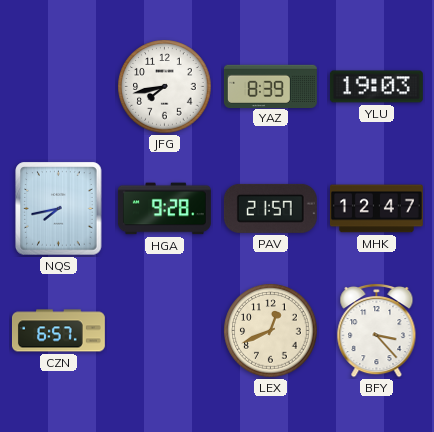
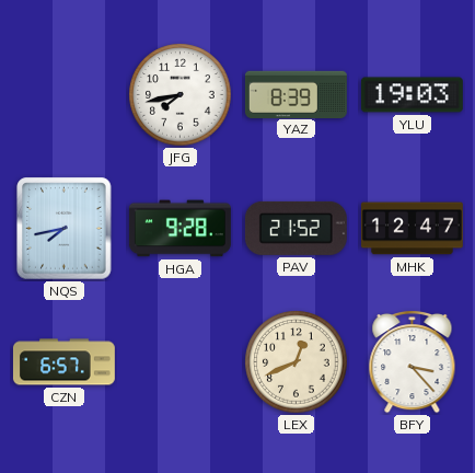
PAV: 21:57 -> 21:52
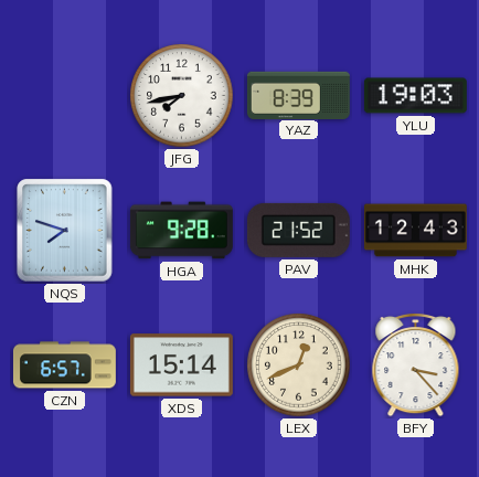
NQS: 7:43 -> 7:48
MHK: 12:47 -> 12:43
XDS: none -> 15:14
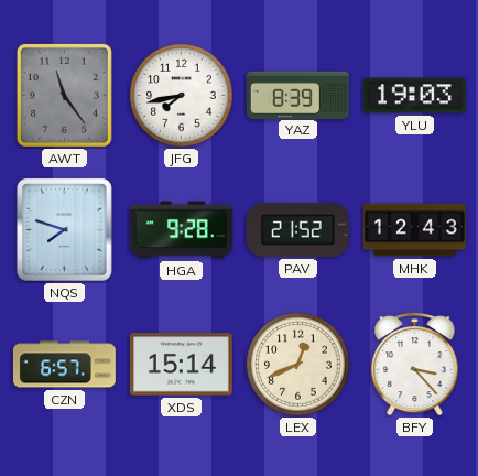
AWT: none -> 11:24
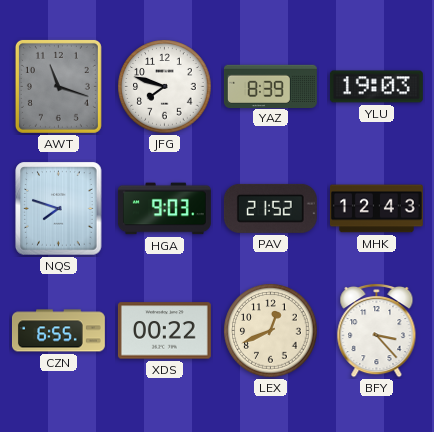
AWT: 11:24 -> 11:18
JFG: 7:43 -> 7:48
HGA: 9:28 -> 9:03
CZN: 6:57 -> 6:55
XDS: 15:14 -> 00:22
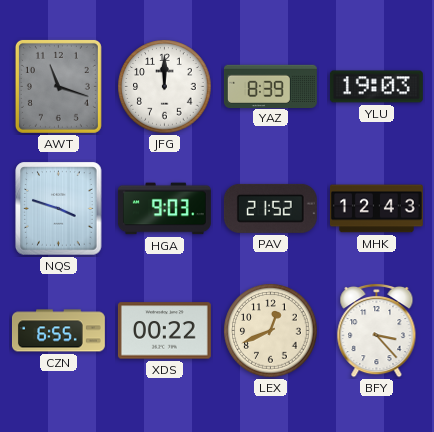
JFG: 7:48 -> 12:00
NQS: 7:48 -> 3:48
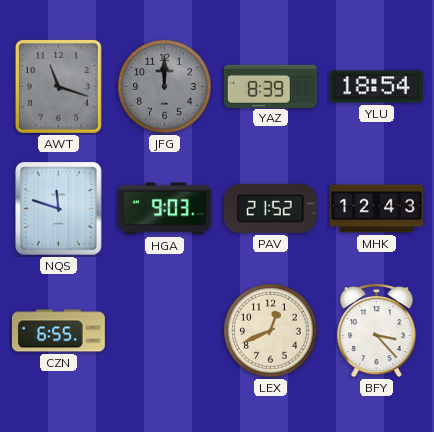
JFG dial: white -> grey
YLU: 19:03 -> 18:54
NQS: 3:48 -> 11:48
XDS: 00:22 -> none
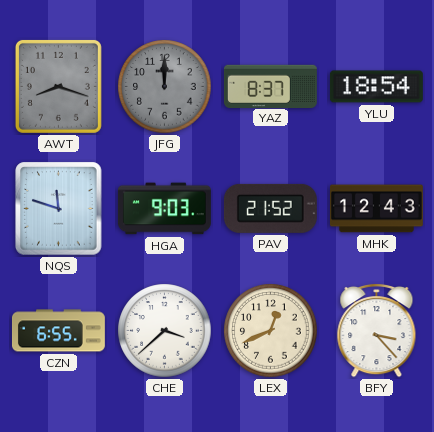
AWT: 11:18 -> 8:18
YAZ: 8:39 -> 8:37
CHE: none -> 3:38
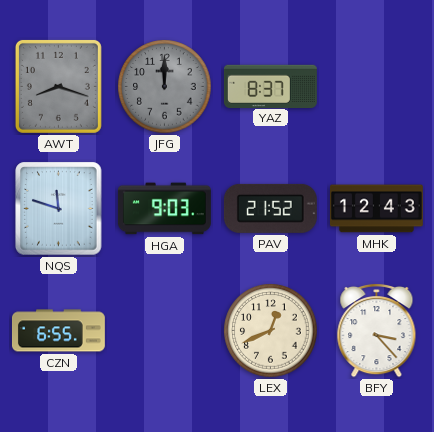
YLU: 18:54 -> none
CHE: 3:38 -> none
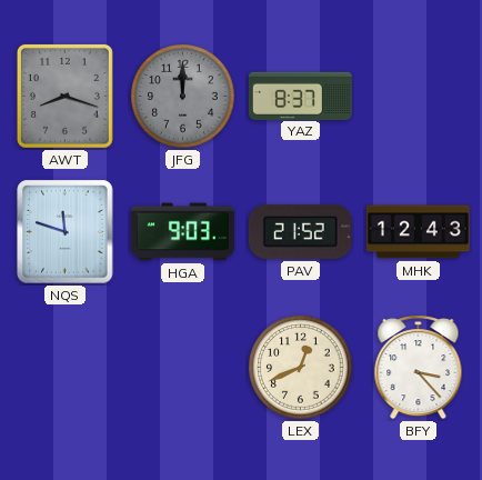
CZN: 6:55 -> none
